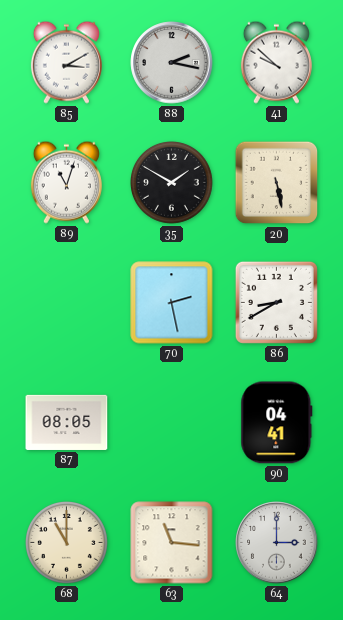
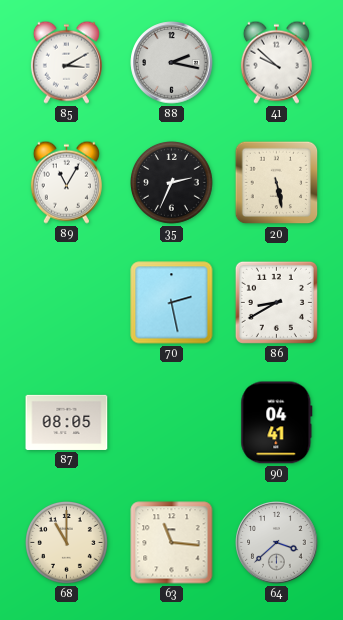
89: 11:03 -> 11:05
35: 1:50 -> 2:34
64: 3:00 -> 3:38
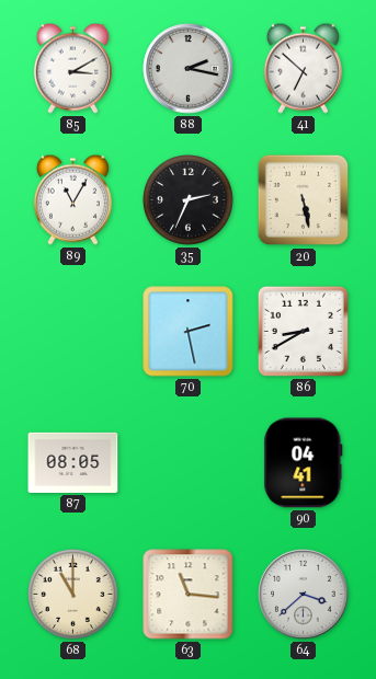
41: 9:52 -> 6:52
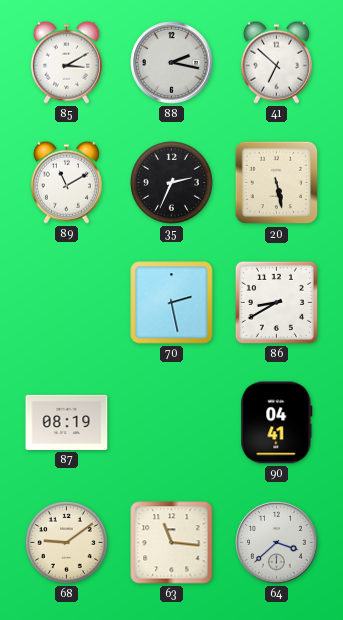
89: 11:05 -> 11:10
87: 08:05 -> 08:19
68: 11:00 -> 9:09
